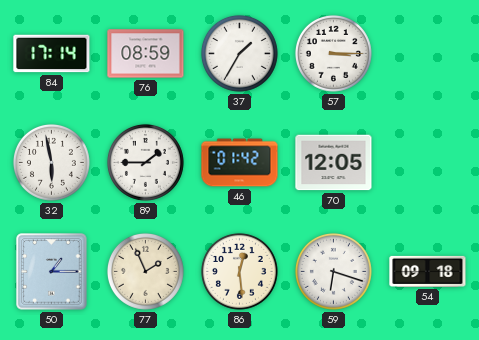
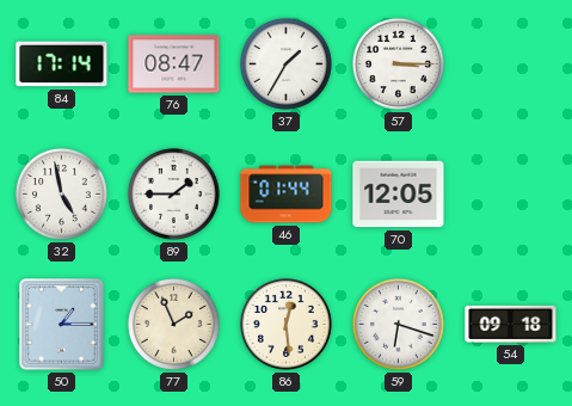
76: 08:59 -> 08:47
32: 5:58 -> 4:58
46: 01:42 -> 01:44
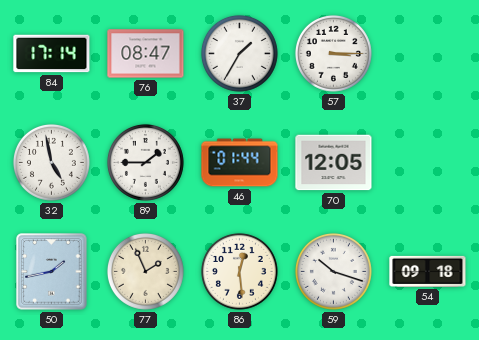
50: 1:15 -> 1:43
59: 6:18 -> 10:18
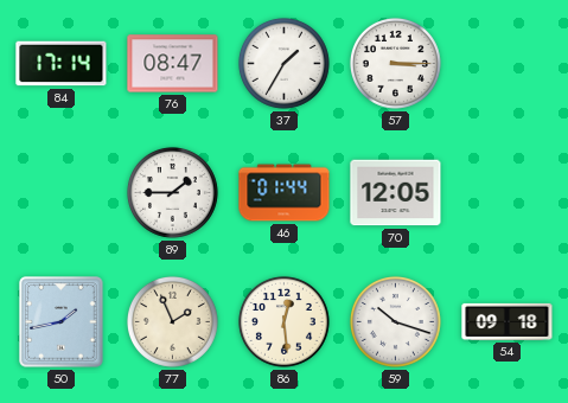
32: 4:58 -> none
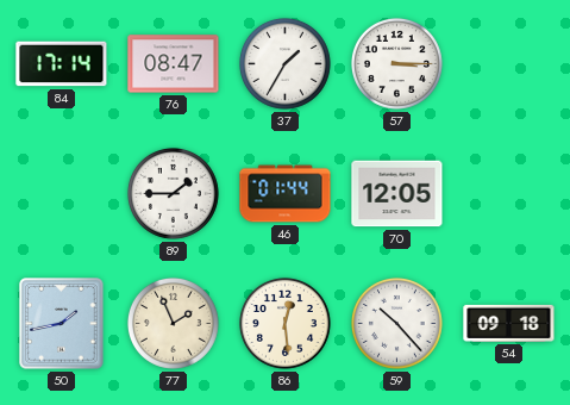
59: 10:18 -> 10:23
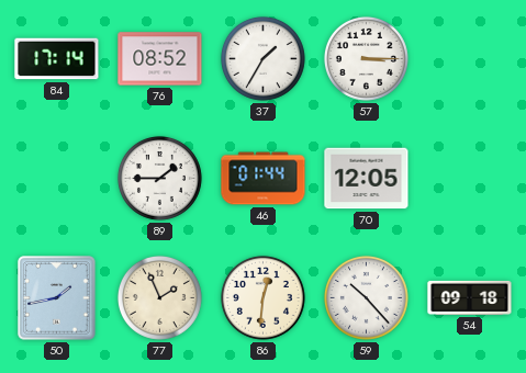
76: 08:47 -> 08:52
86: 12:29 -> 12:31
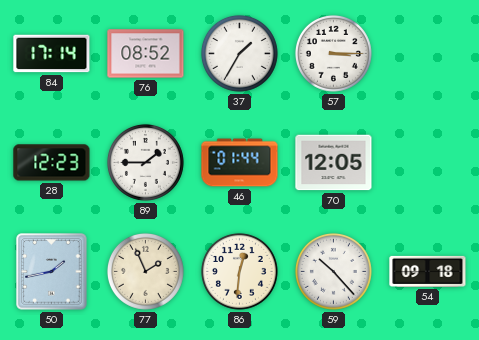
28: none -> 12:23
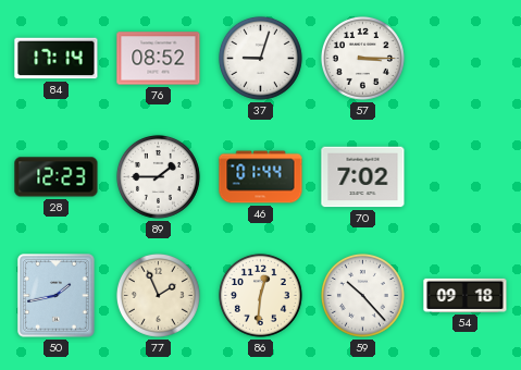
37: 1:35 -> 9:03
70: 12:05 -> 7:02
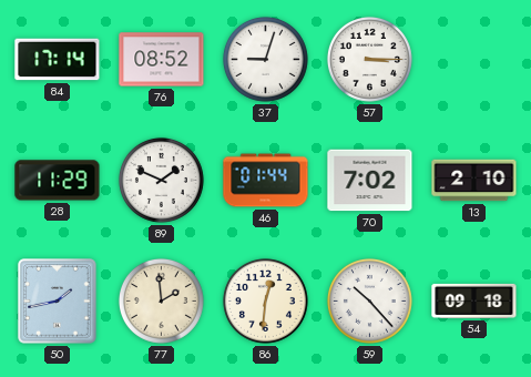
28: 12:23 -> 11:29
89: 1:45 -> 1:49
13: none -> 2:10
77: 1:56 -> 1:59
